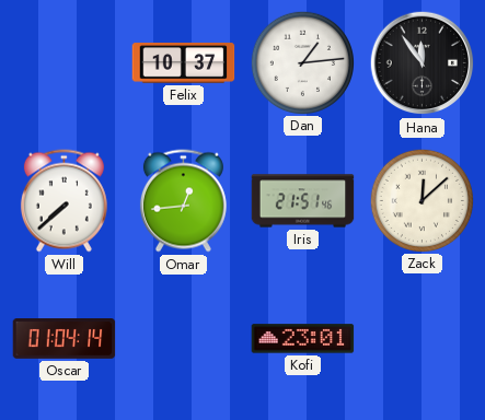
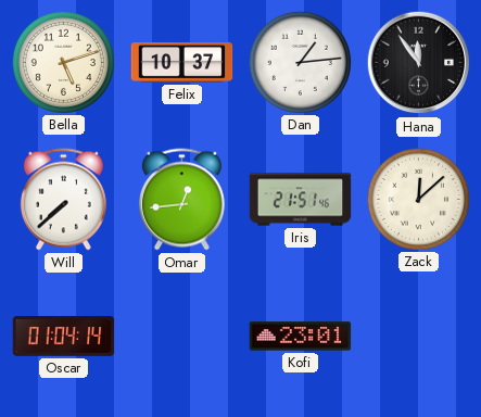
Bella: none -> 5:12
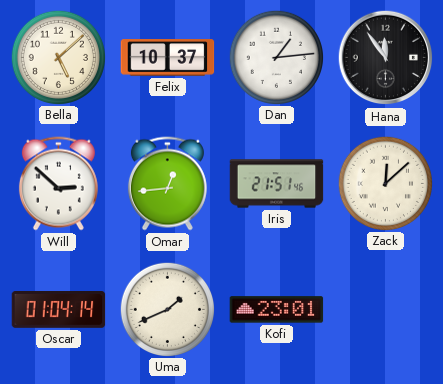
Bella: 5:12 -> 5:08
Will: 7:38 -> 2:52
Uma: none -> 1:41
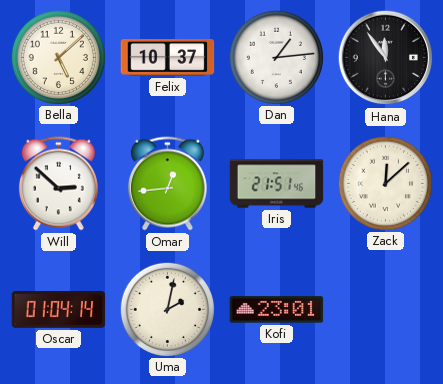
Uma: 1:41 -> 2:02
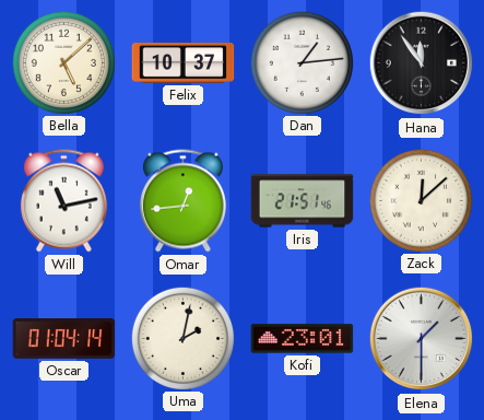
Will: 2:52 -> 11:13
Elena: none -> 1:30
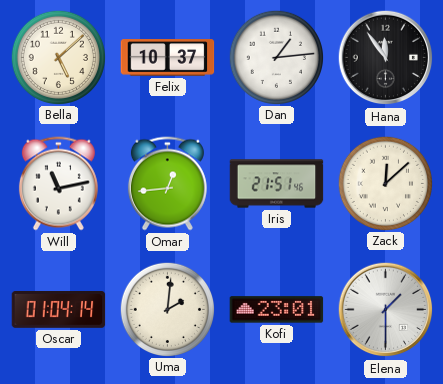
Uma: 2:02 -> 2:01
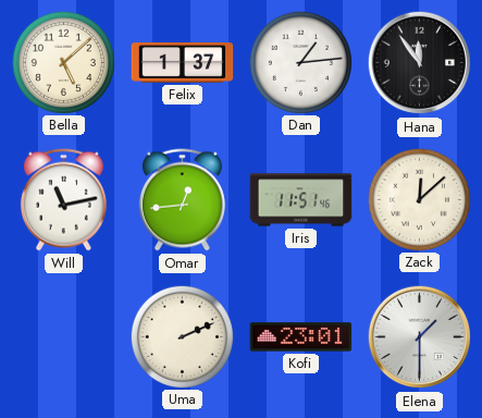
Felix: 10:37 -> 1:37
Iris: 21:51 -> 11:51
Oscar: 01:04 -> none
Uma: 2:01 -> 2:11
